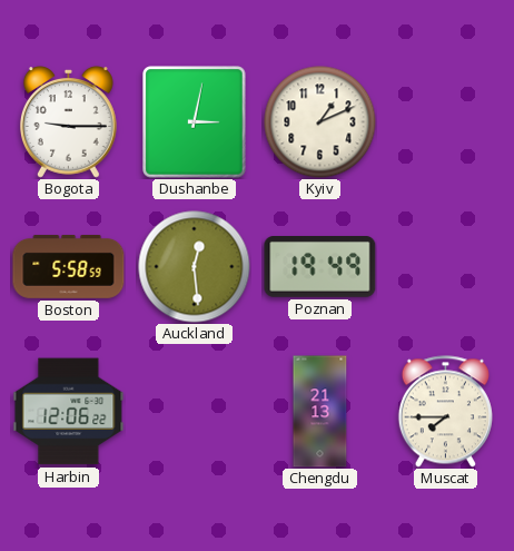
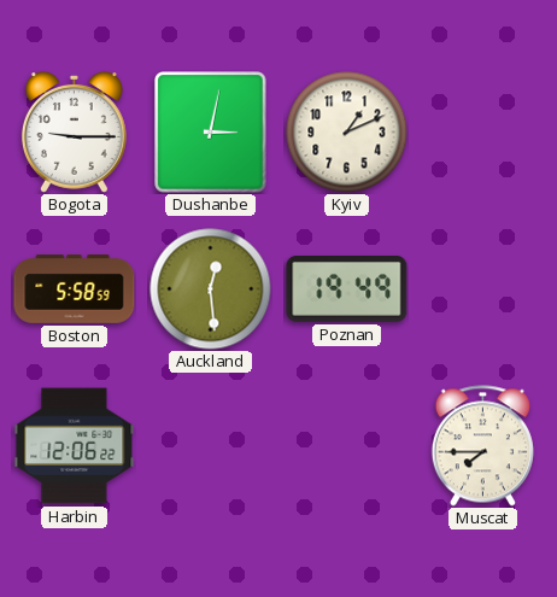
Chengdu: 21:13 -> none
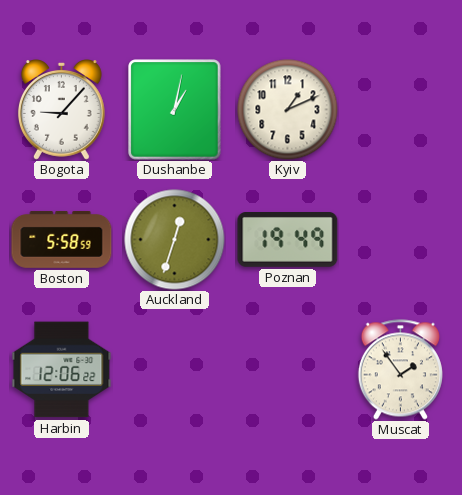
Bogota: 9:15 -> 9:07
Dushanbe: 3:02 -> 1:02
Auckland: 12:29 -> 12:33
Muscat: 7:45 -> 1:54
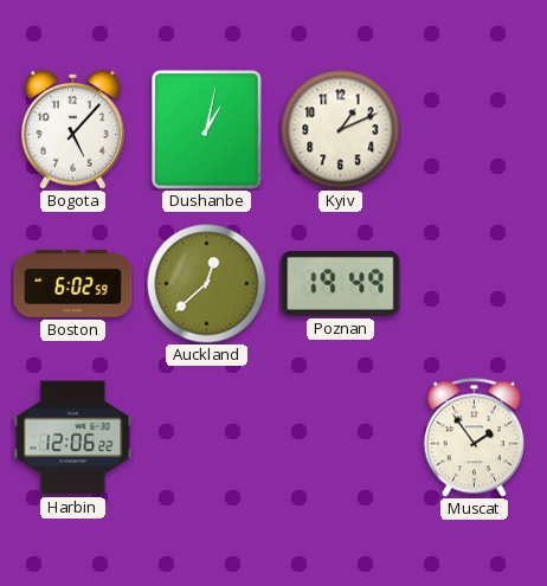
Bogota: 9:07 -> 5:07
Boston: 5:58 -> 6:02
Auckland: 12:33 -> 12:38
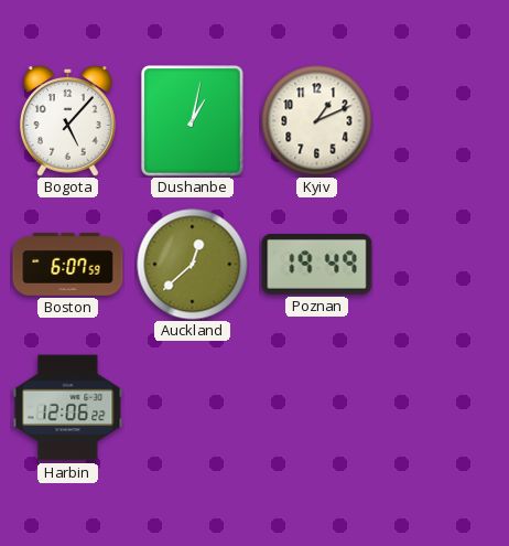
Boston: 6:02 -> 6:07
Muscat: 1:54 -> none
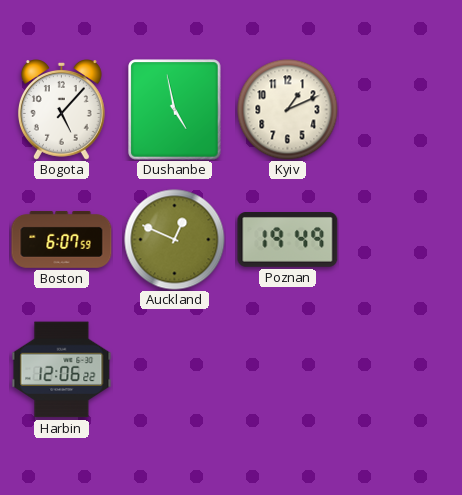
Dushanbe: 1:02 -> 4:58
Auckland: 12:38 -> 12:49
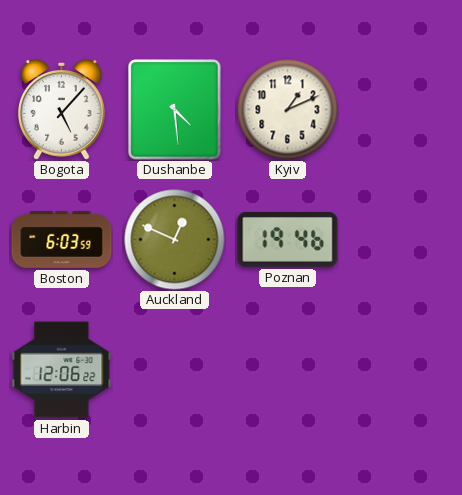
Dushanbe: 4:58 -> 4:29
Boston: 6:07 -> 6:03
Poznan: 19:49 -> 19:46
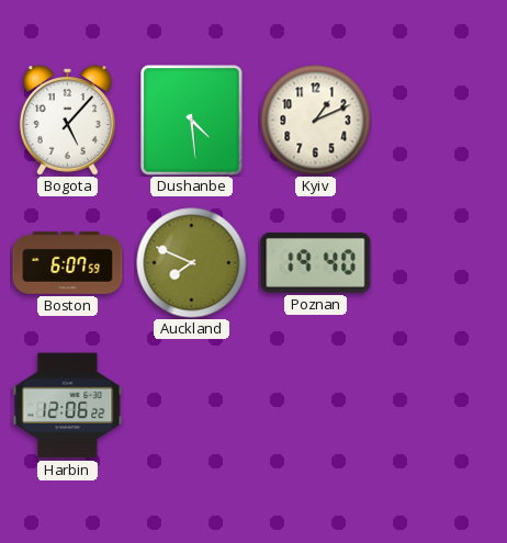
Boston: 6:03 -> 6:07
Auckland: 12:49 -> 7:49
Poznan: 19:46 -> 19:40
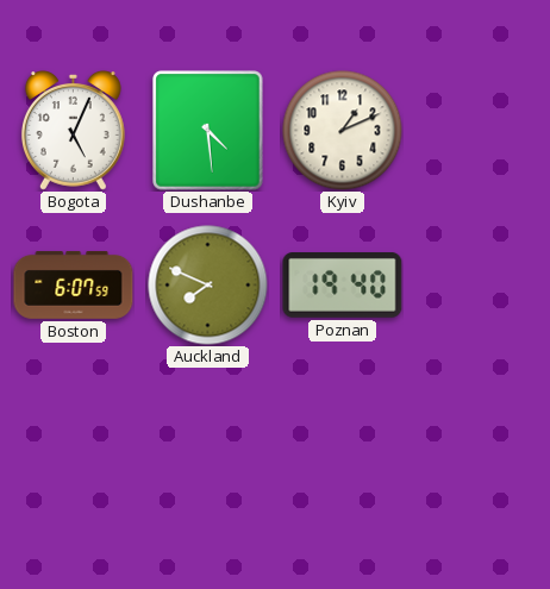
Bogota: 5:07 -> 5:04
Harbin: 12:06 -> none
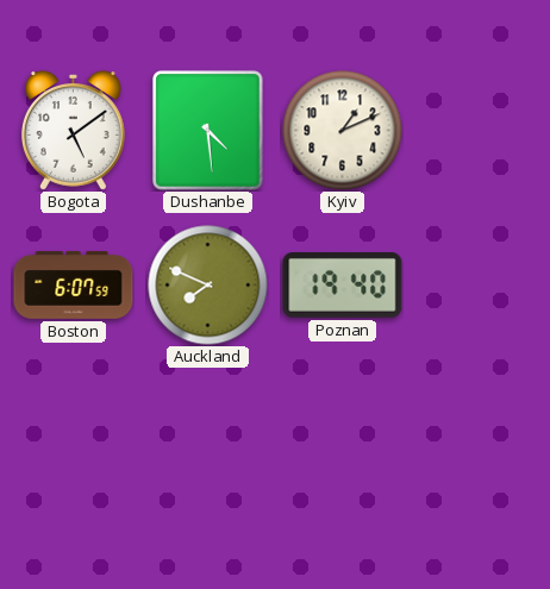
Bogota: 5:04 -> 5:09
